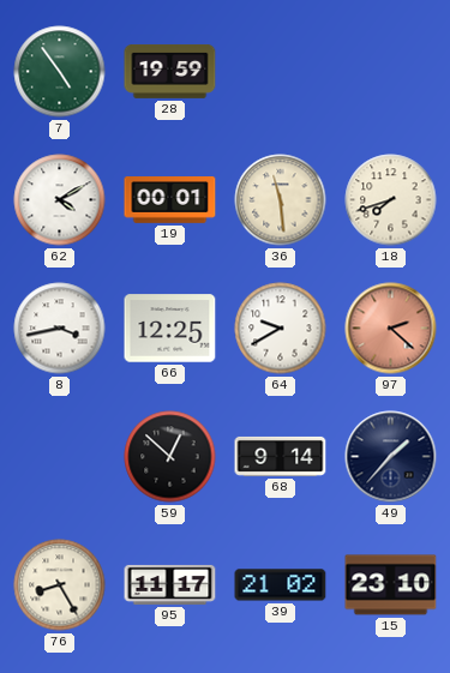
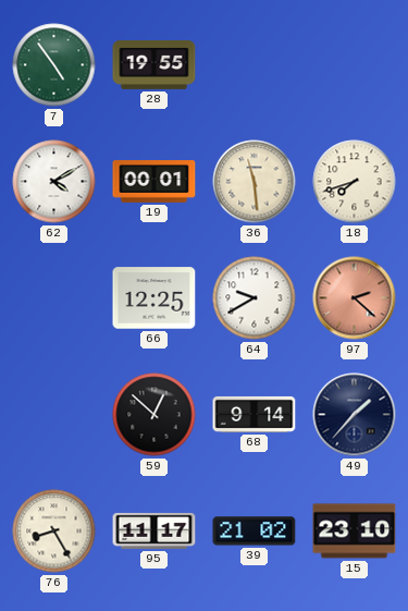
28: 19:59 -> 19:55
8: 3:43 -> none
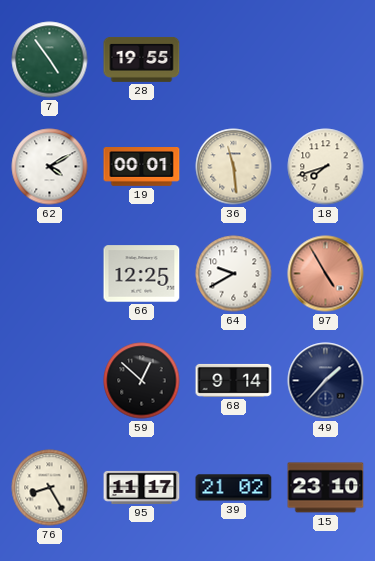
97: 2:22 -> 4:55
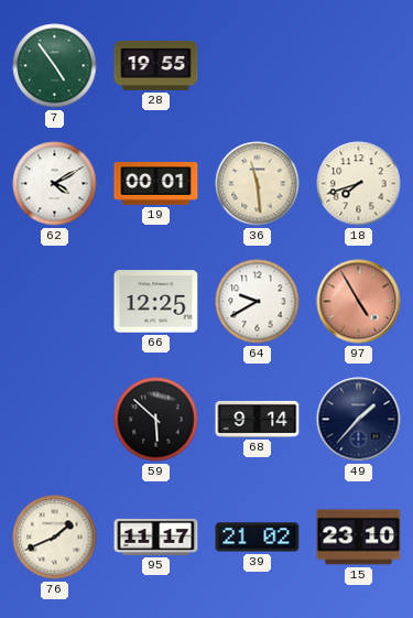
59: 12:52 -> 5:52
76: 8:25 -> 1:41
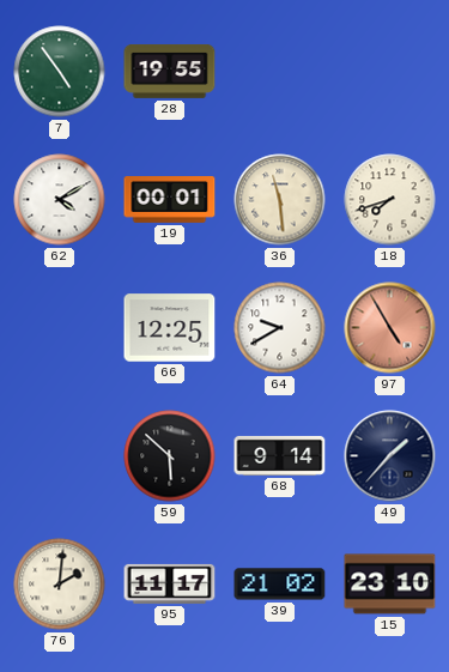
76: 1:41 -> 2:01
